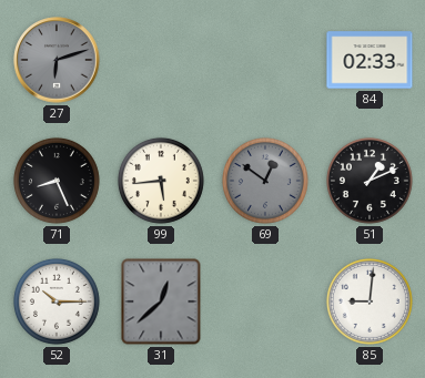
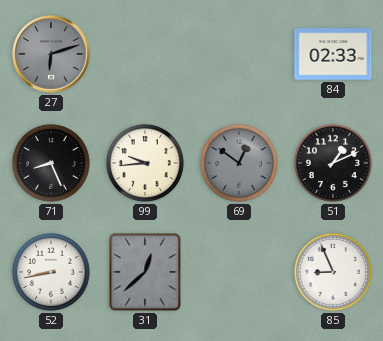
99: 5:44 -> 9:44
52: 10:15 -> 8:43
85: 9:01 -> 8:56
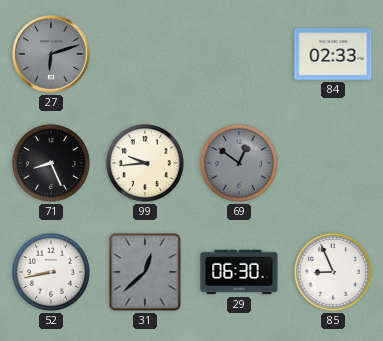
51: 1:11 -> none
29: none -> 06:30
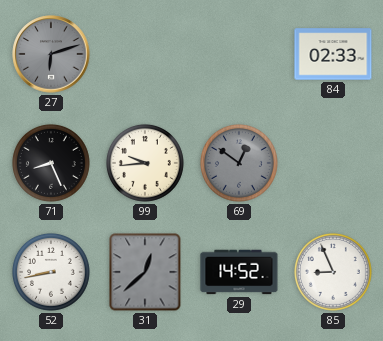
29: 06:30 -> 14:52
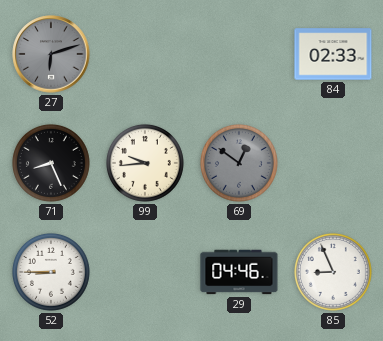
52: 8:43 -> 8:45
31: 12:38 -> none
29: 14:52 -> 04:46
